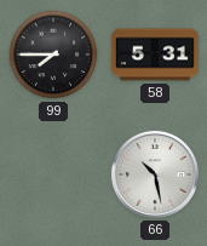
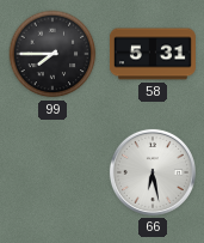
66: 10:28 -> 6:28
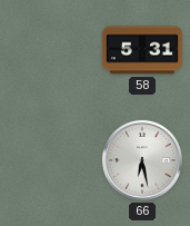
99: 7:45 -> none
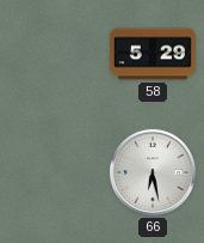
58: 5:31 -> 5:29
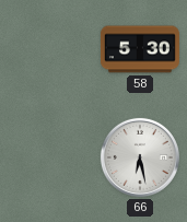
58: 5:29 -> 5:30
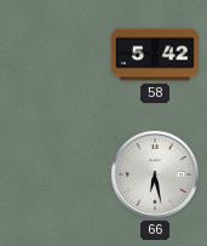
58: 5:30 -> 5:42
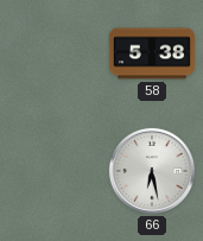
58: 5:42 -> 5:38
